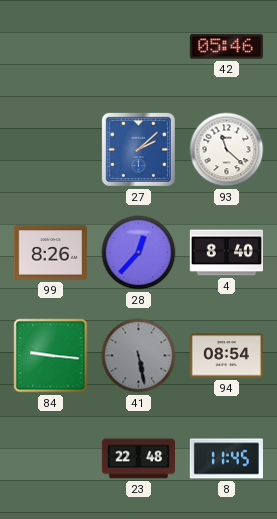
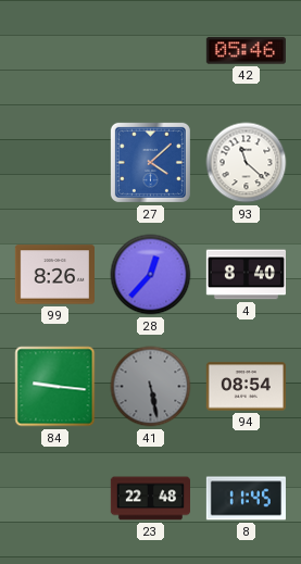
27: 2:08 -> 4:08
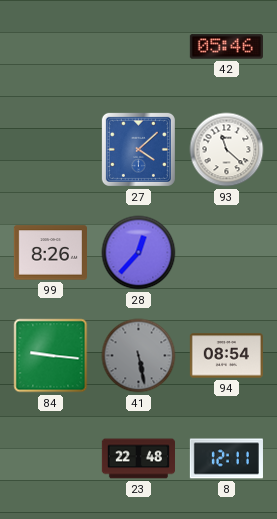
4: 8:40 -> none
8: 11:45 -> 12:11
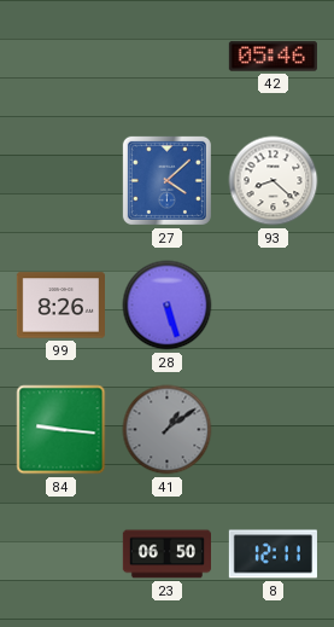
93: 11:22 -> 8:22
28: 12:37 -> 5:27
41: 5:28 -> 1:09
94: 08:54 -> none
23: 22:48 -> 06:50
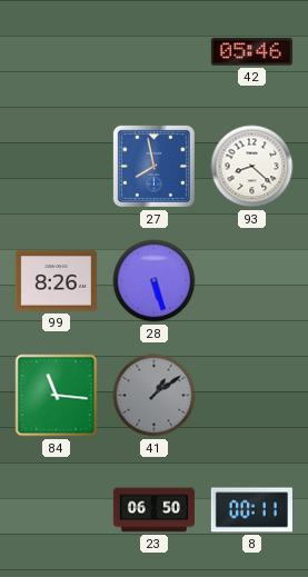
27: 4:08 -> 7:58
84: 9:16 -> 11:16
8: 12:11 -> 00:11
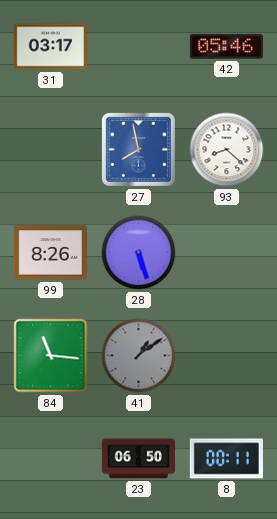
31: none -> 03:17
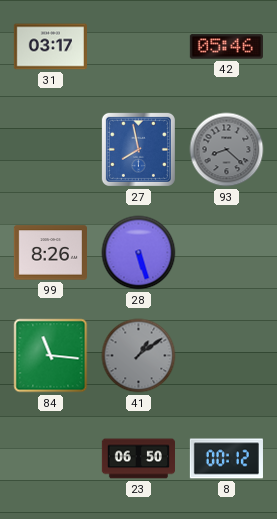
93 dial: white -> grey
8: 00:11 -> 00:12
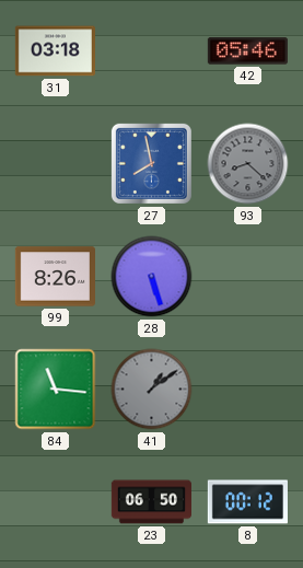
31: 03:17 -> 03:18
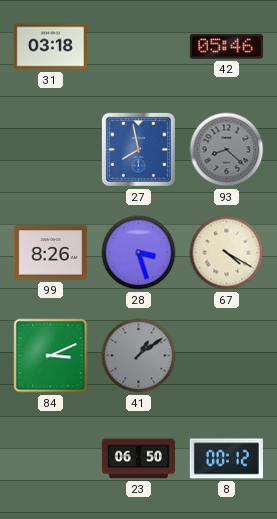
28: 5:27 -> 3:27
67: none -> 4:20
84: 11:16 -> 3:11
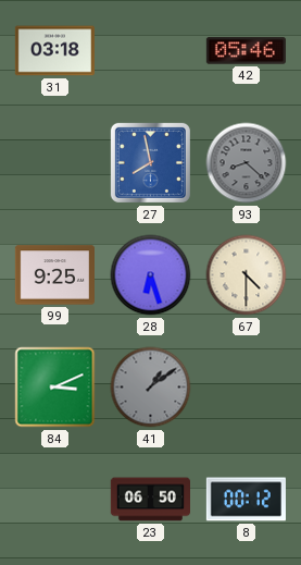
99: 8:26 -> 9:25
28: 3:27 -> 6:27
67: 4:20 -> 4:30
